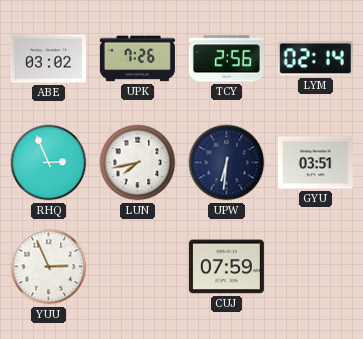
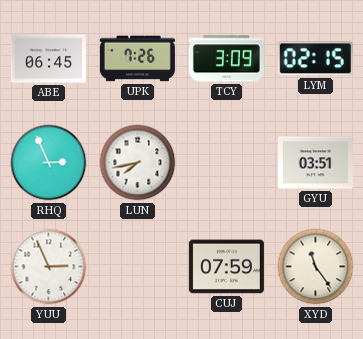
ABE: 03:02 -> 06:45
TCY: 2:56 -> 3:09
LYM: 02:14 -> 02:15
UPW: 6:31 -> none
XYD: none -> 11:24
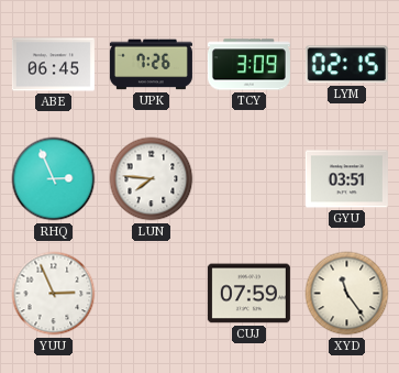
LUN: 7:43 -> 7:46
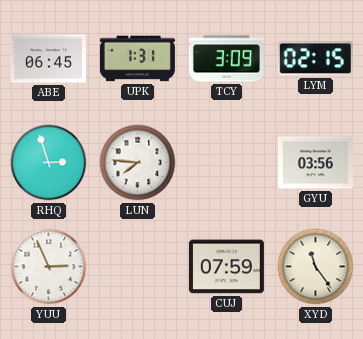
UPK: 7:26 -> 1:31
RHQ: 2:56 -> 2:57
GYU: 03:51 -> 03:56
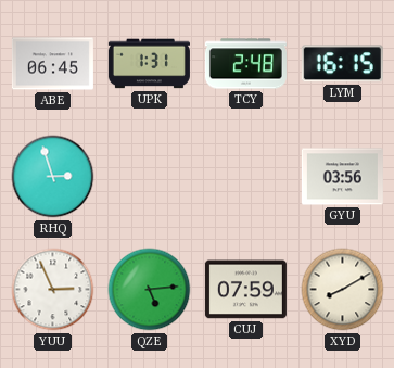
TCY: 3:09 -> 2:48
LYM: 02:15 -> 16:15
LUN: 7:46 -> none
QZE: none -> 5:14
XYD: 11:24 -> 8:10
